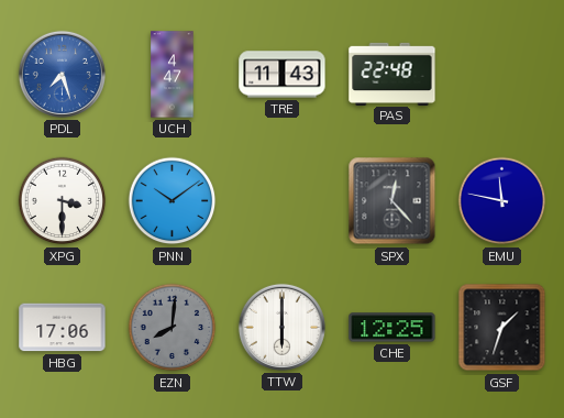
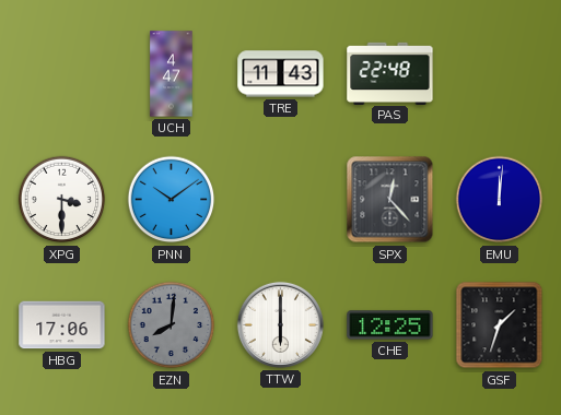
PDL: 7:27 -> none
EMU: 11:47 -> 12:01
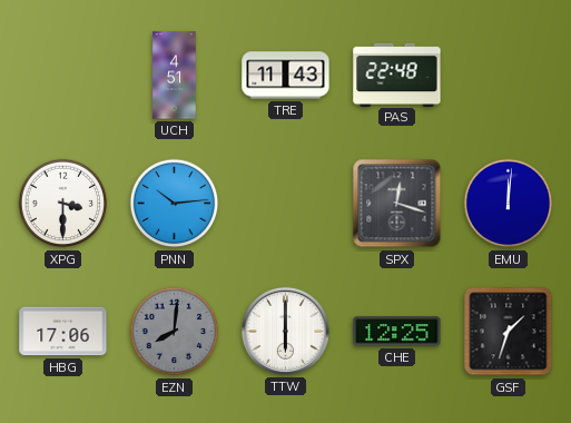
UCH: 4:47 -> 4:51
PNN: 10:09 -> 10:14
SPX: 12:23 -> 12:18
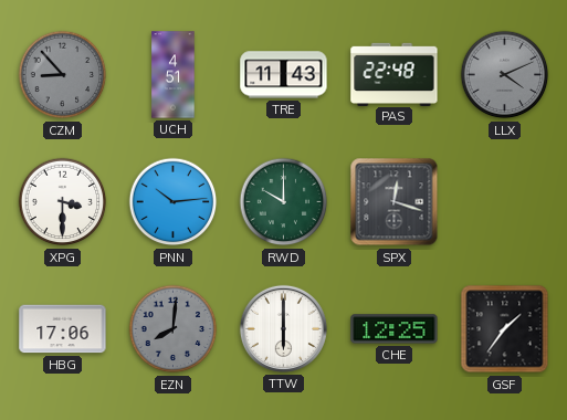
CZM: none -> 8:53
LLX: none -> 4:11
RWD: none -> 10:00
EMU: 12:01 -> none
GSF: 1:33 -> 1:36
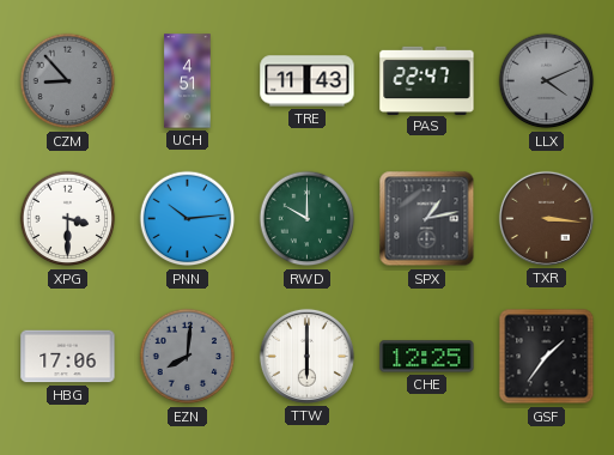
PAS: 22:48 -> 22:47
SPX: 12:18 -> 1:13
TXR: none -> 3:16
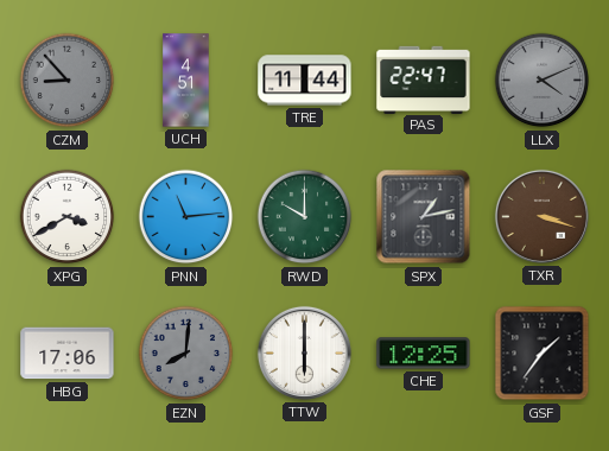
TRE: 11:43 -> 11:44
XPG: 3:30 -> 3:40
PNN: 10:14 -> 11:14
TXR: 3:16 -> 3:18
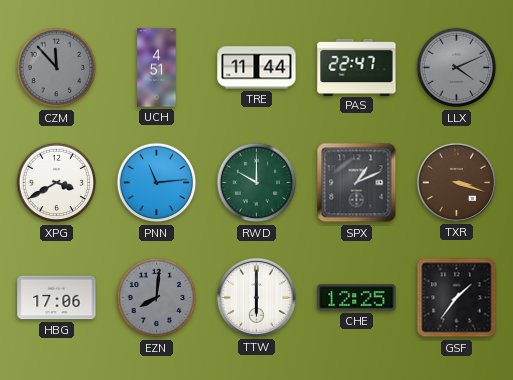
CZM: 8:53 -> 11:53
SPX: 1:13 -> 1:11
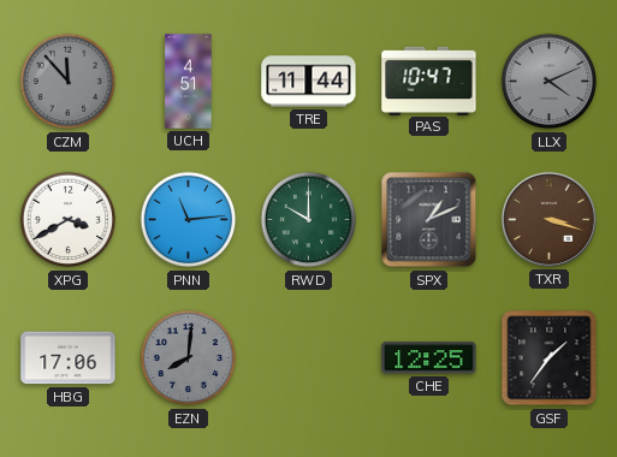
PAS: 22:47 -> 10:47
TTW: 6:00 -> none
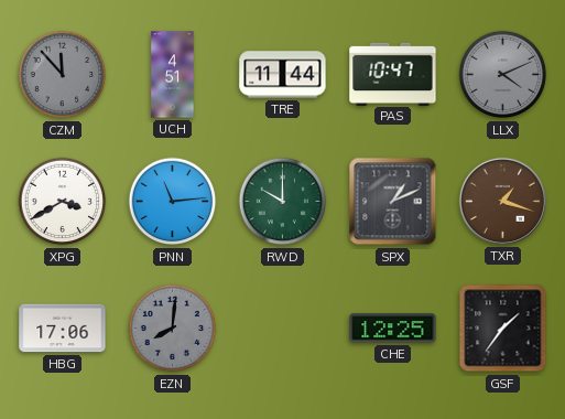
TXR: 3:18 -> 1:18
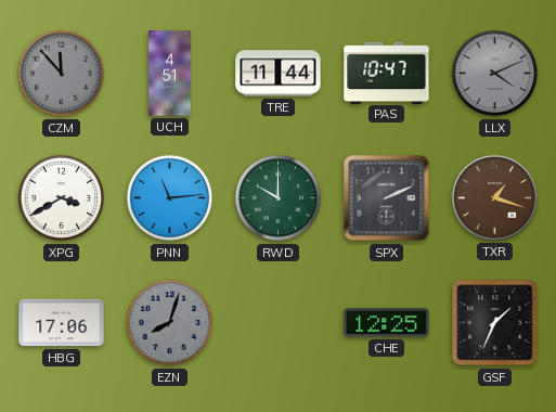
SPX: 1:11 -> 2:11
EZN: 8:01 -> 8:03
GSF: 1:36 -> 1:34
